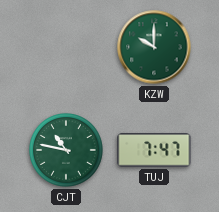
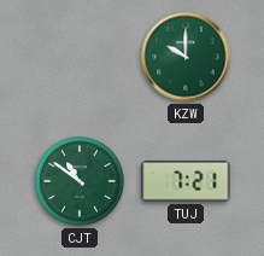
CJT: 10:47 -> 10:51
TUJ: 7:47 -> 7:21
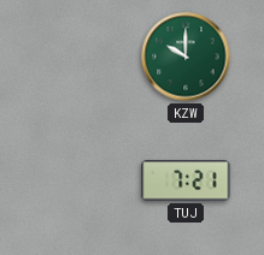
CJT: 10:51 -> none
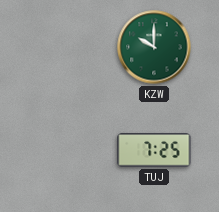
TUJ: 7:21 -> 7:25
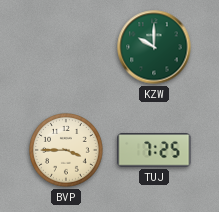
BVP: none -> 3:45
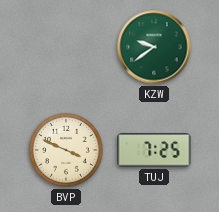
KZW: 10:00 -> 9:39
BVP: 3:45 -> 3:49
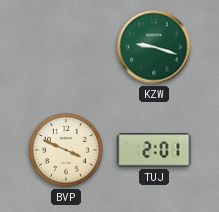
KZW: 9:39 -> 9:18
TUJ: 7:25 -> 2:01
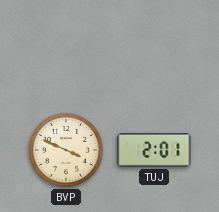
KZW: 9:18 -> none
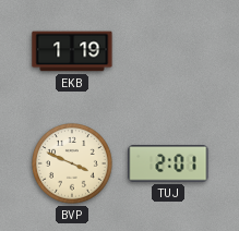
EKB: none -> 1:19
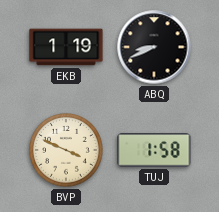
ABQ: none -> 8:41
TUJ: 2:01 -> 1:58
